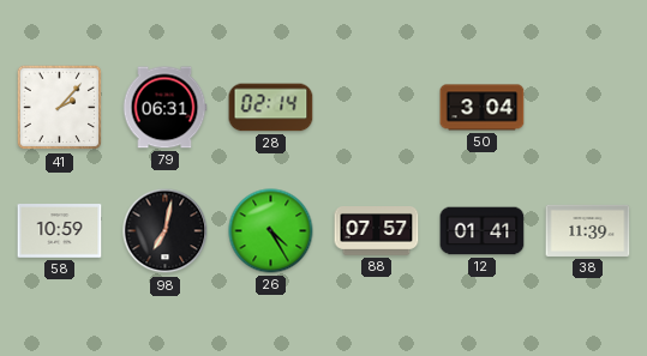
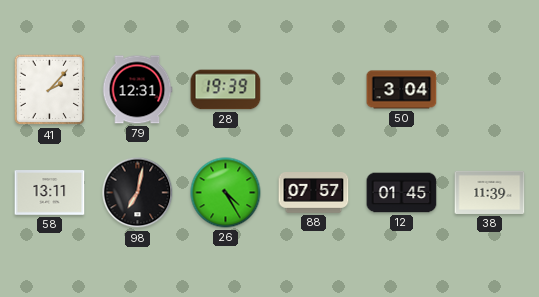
79: 06:31 -> 12:31
28: 02:14 -> 19:39
58: 10:59 -> 13:11
12: 01:41 -> 01:45
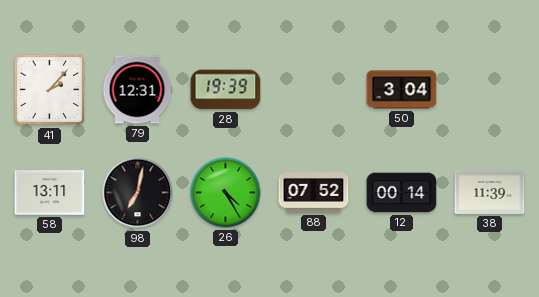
88: 07:57 -> 07:52
12: 01:45 -> 00:14
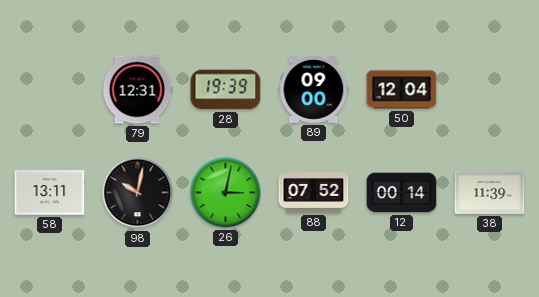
41: 2:07 -> none
89: none -> 09:00
50: 3:04 -> 12:04
98: 7:02 -> 10:02
26: 4:25 -> 3:02
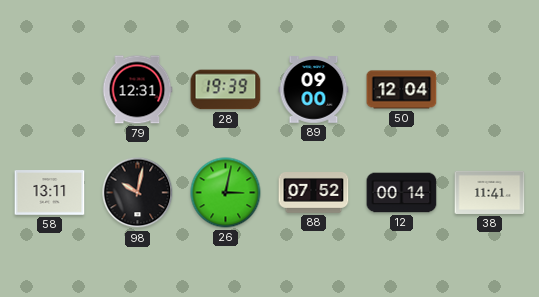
38: 11:39 -> 11:41
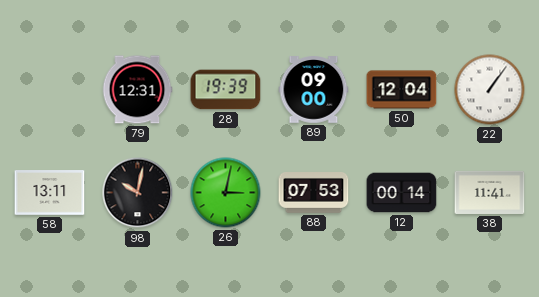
22: none -> 1:06
88: 07:52 -> 07:53
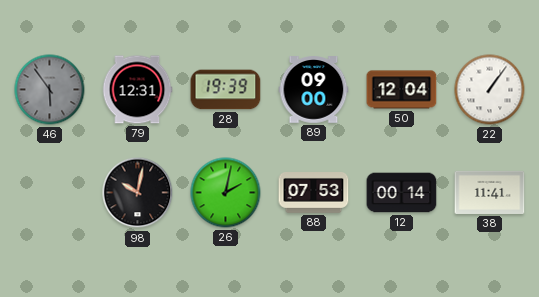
46: none -> 5:54
58: 13:11 -> none
26: 3:02 -> 2:02
